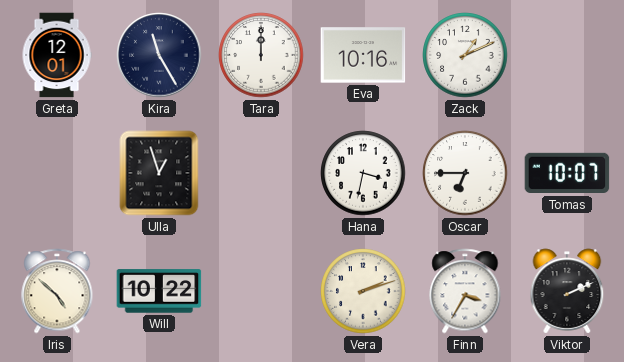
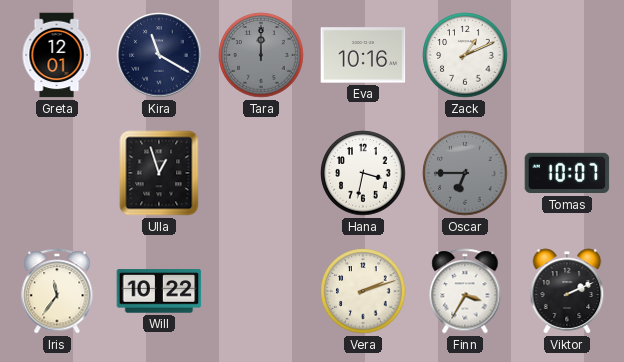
Kira: 11:25 -> 11:20
Tara dial: white -> grey
Oscar dial: white -> grey
Iris: 4:52 -> 11:36
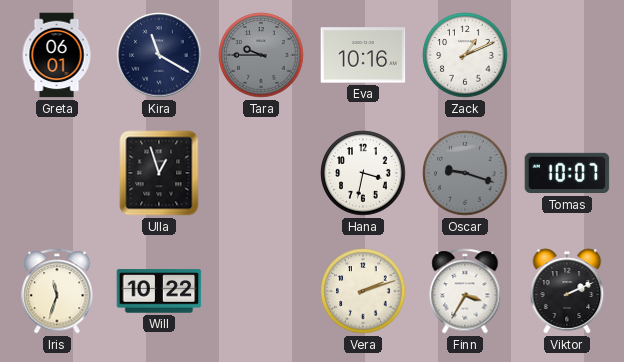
Greta: 12:01 -> 06:01
Tara: 12:00 -> 9:45
Oscar: 6:45 -> 9:18
Iris: 11:36 -> 11:33
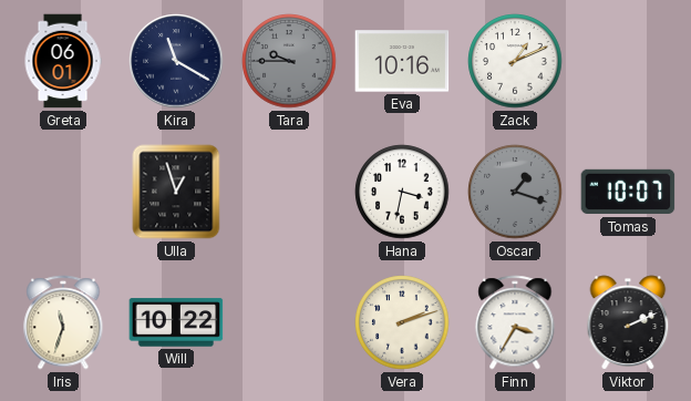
Oscar: 9:18 -> 1:18
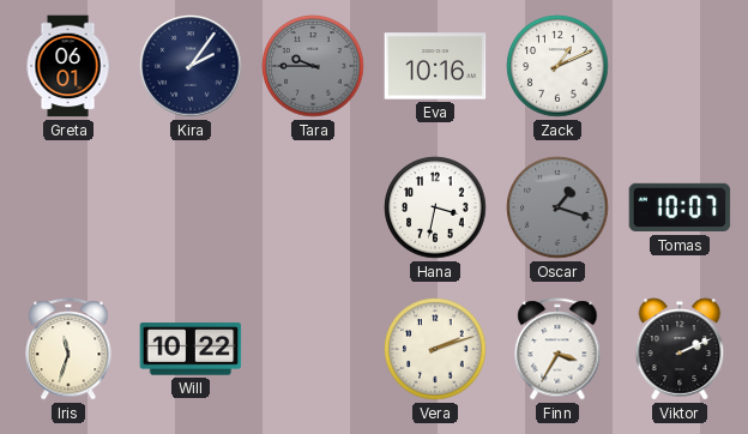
Kira: 11:20 -> 2:06
Ulla: 12:57 -> none
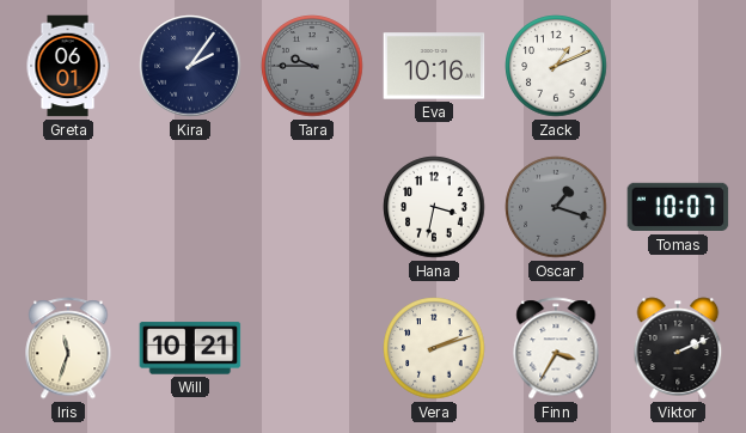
Will: 10:22 -> 10:21
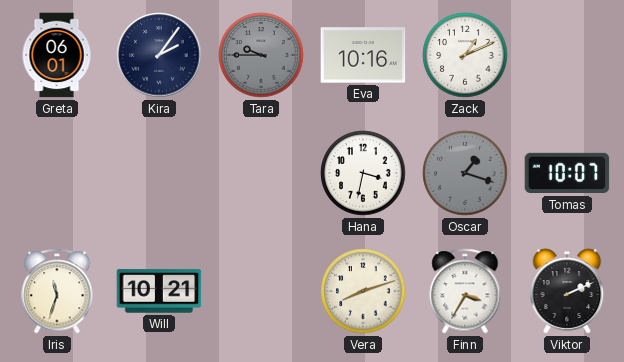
Vera: 2:12 -> 8:12
